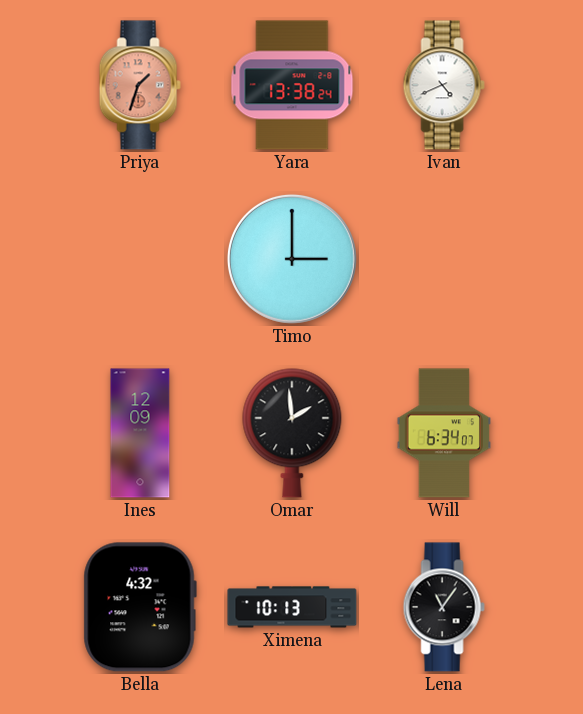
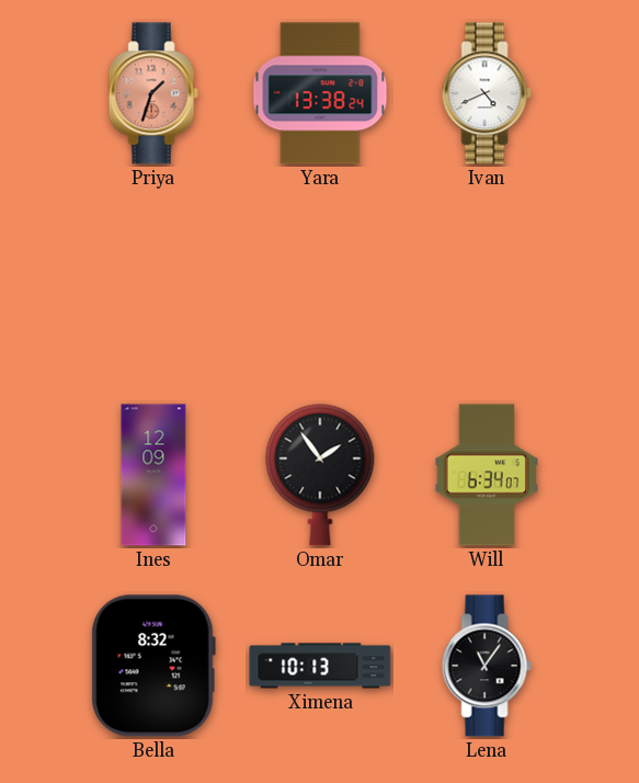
Timo: 3:00 -> none
Omar: 1:59 -> 1:54
Bella: 4:32 -> 8:32
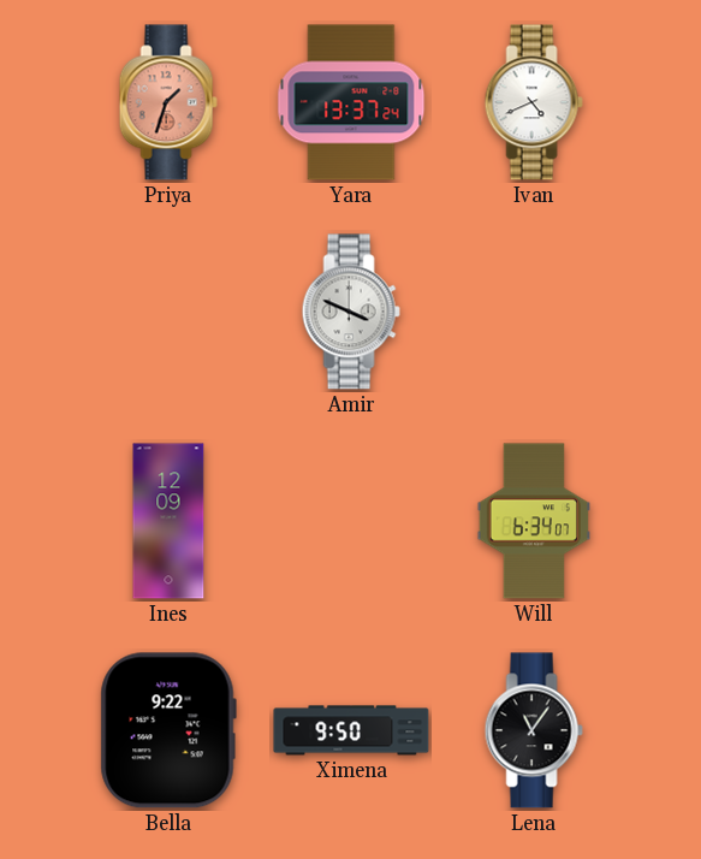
Yara: 13:38 -> 13:37
Amir: none -> 3:49
Omar: 1:54 -> none
Bella: 8:32 -> 9:22
Ximena: 10:13 -> 9:50
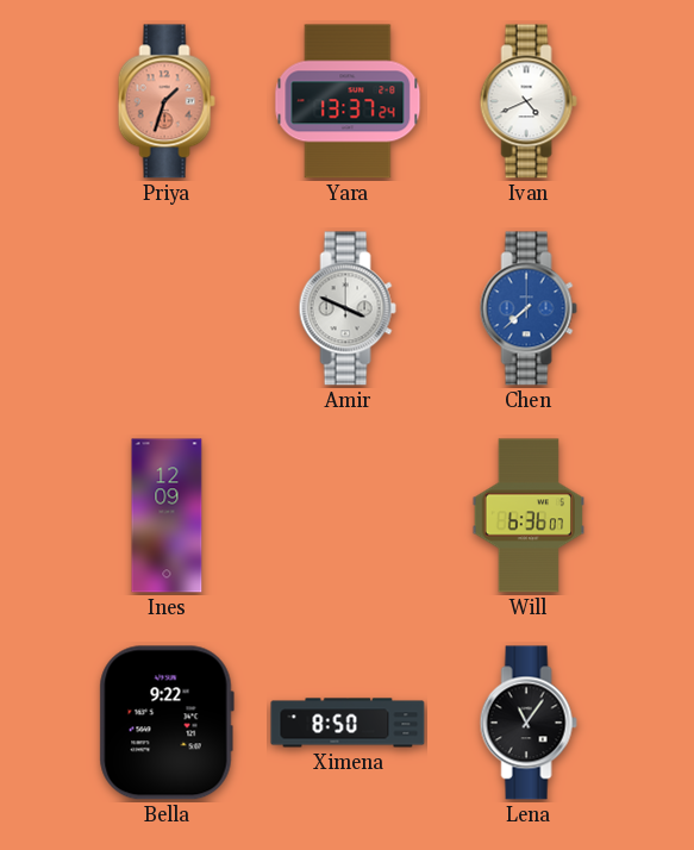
Chen: none -> 7:38
Will: 6:34 -> 6:36
Ximena: 9:50 -> 8:50
